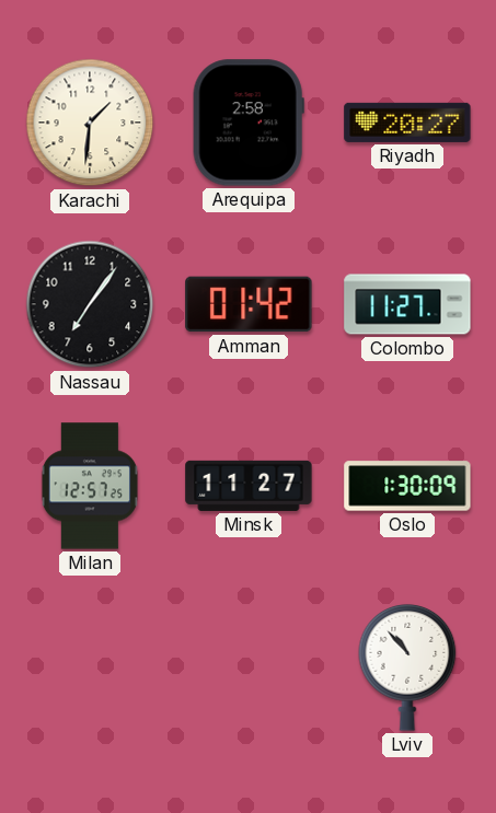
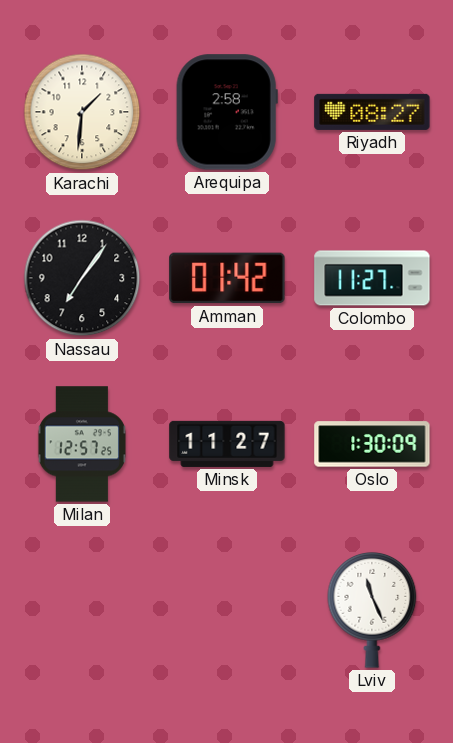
Riyadh: 20:27 -> 08:27
Lviv: 10:53 -> 11:26
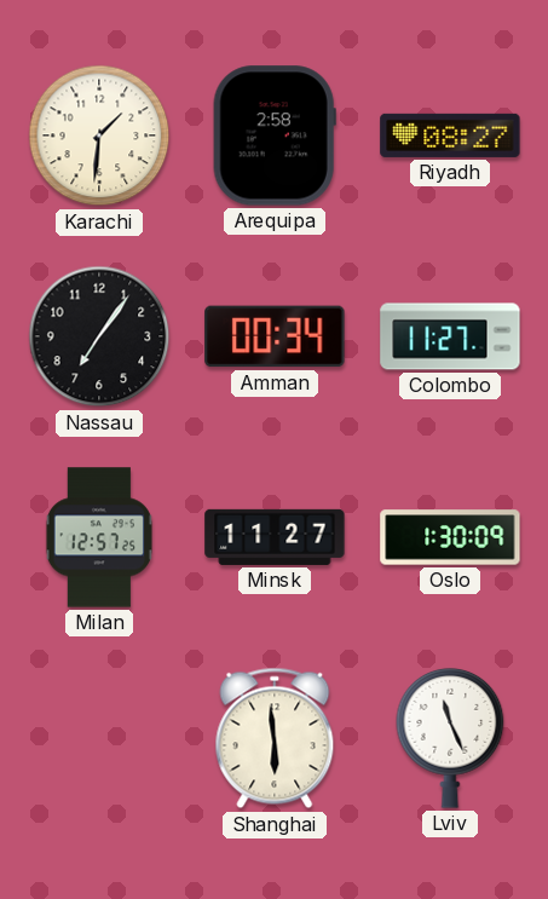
Amman: 01:42 -> 00:34
Shanghai: none -> 5:59
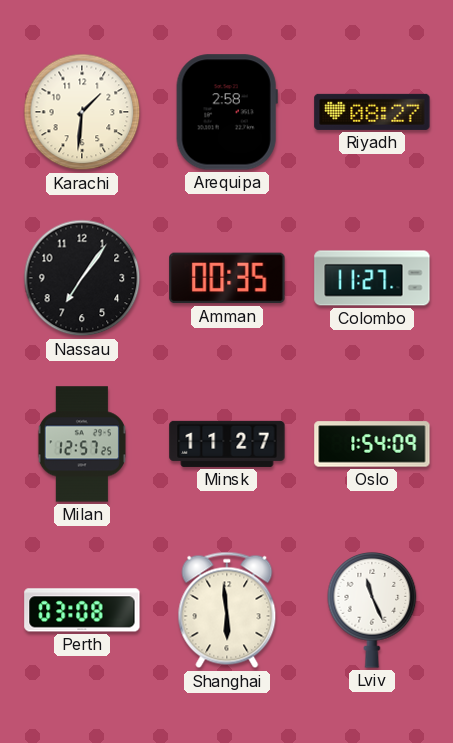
Amman: 00:34 -> 00:35
Oslo: 1:30 -> 1:54
Perth: none -> 03:08
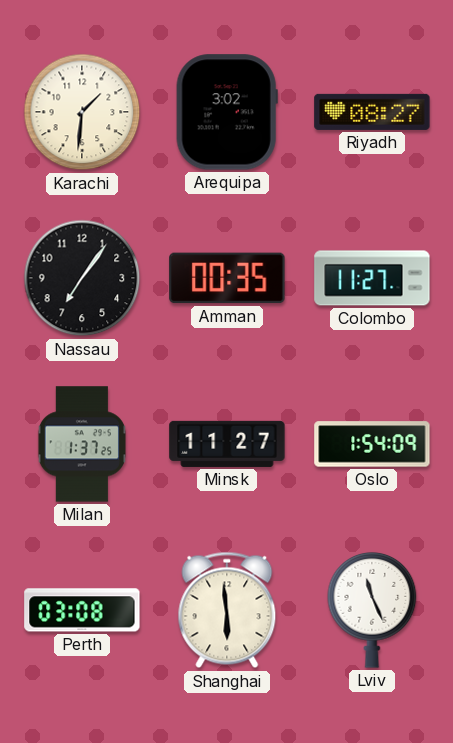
Arequipa: 2:58 -> 3:02
Milan: 12:57 -> 1:37
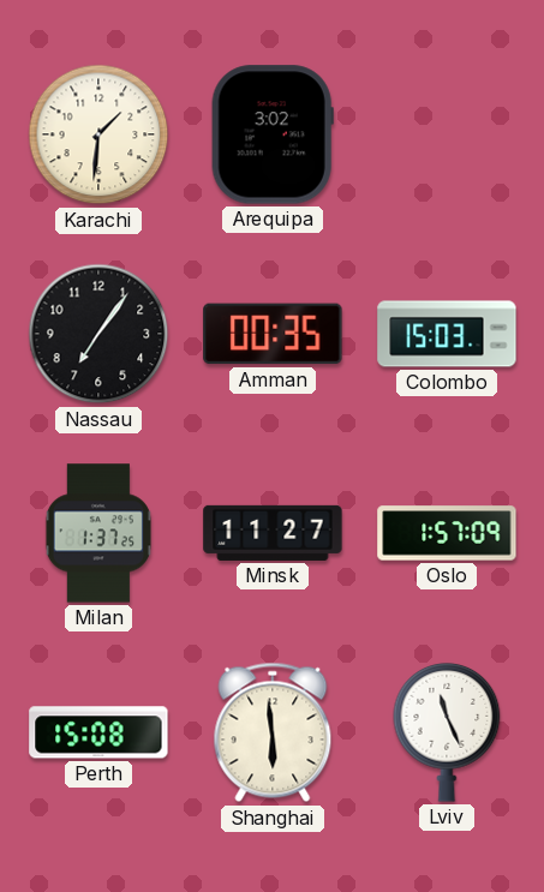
Riyadh: 08:27 -> none
Colombo: 11:27 -> 15:03
Oslo: 1:54 -> 1:57
Perth: 03:08 -> 15:08
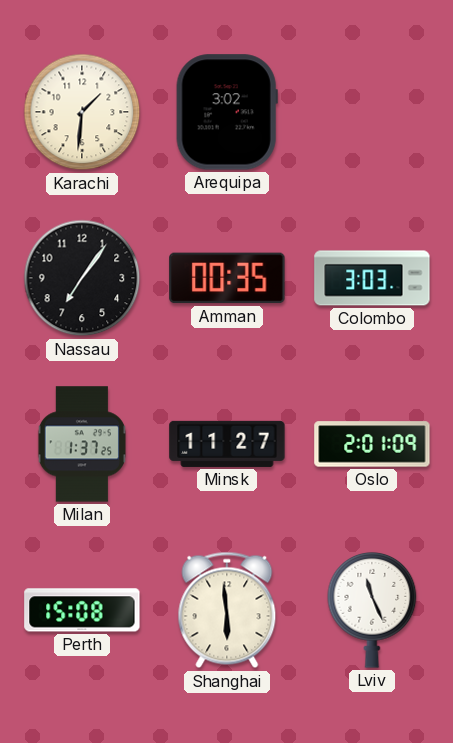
Colombo: 15:03 -> 3:03
Oslo: 1:57 -> 2:01
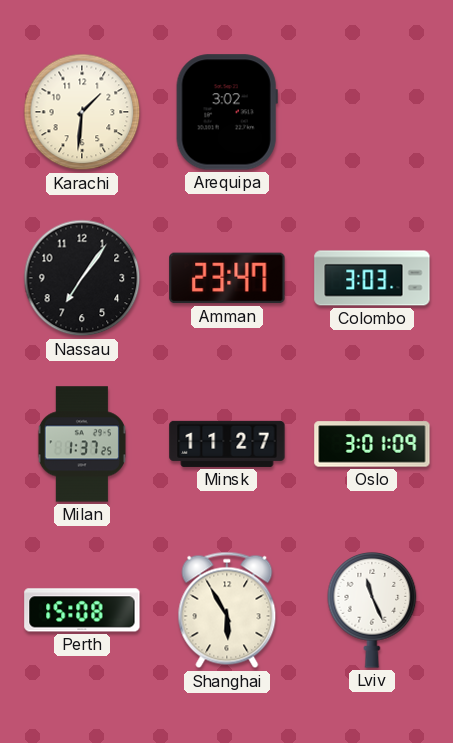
Amman: 00:35 -> 23:47
Oslo: 2:01 -> 3:01
Shanghai: 5:59 -> 5:55
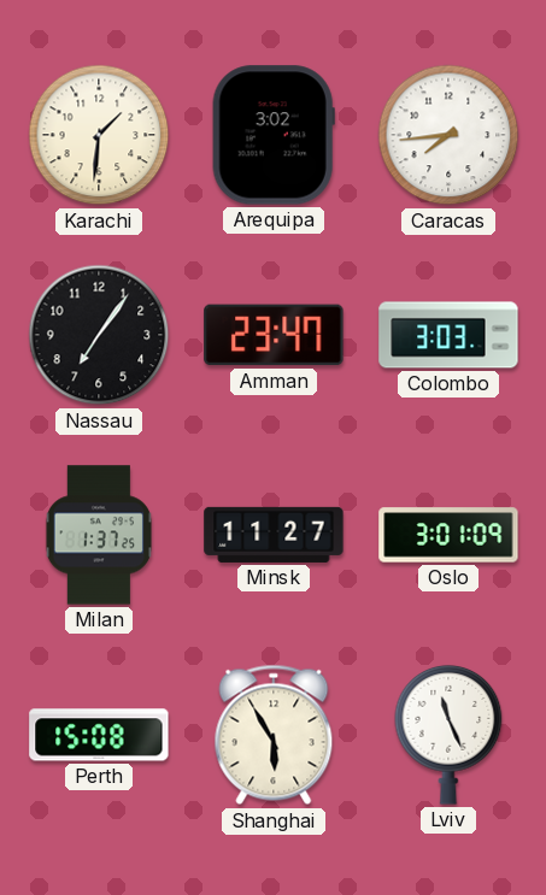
Caracas: none -> 7:44
